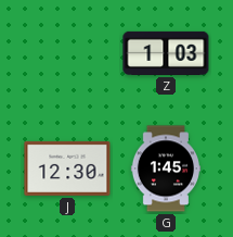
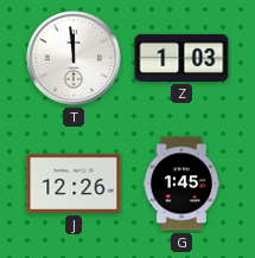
T: none -> 11:59
J: 12:30 -> 12:26
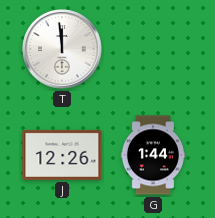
Z: 1:03 -> none
G: 1:45 -> 1:44
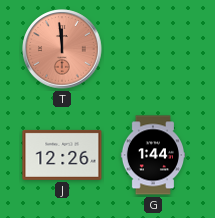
T dial: white -> salmon
